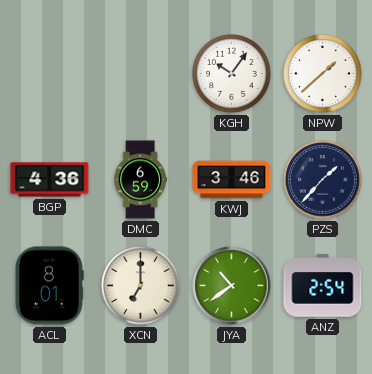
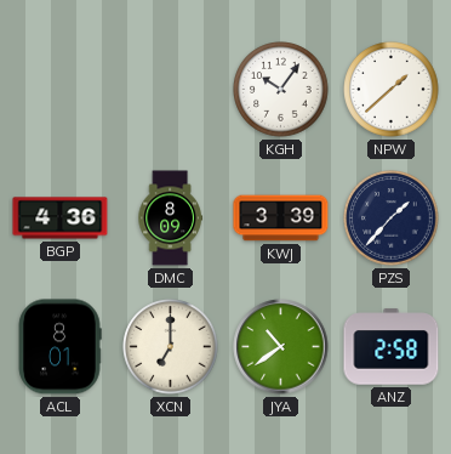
DMC: 6:59 -> 8:09
KWJ: 3:46 -> 3:39
ANZ: 2:54 -> 2:58
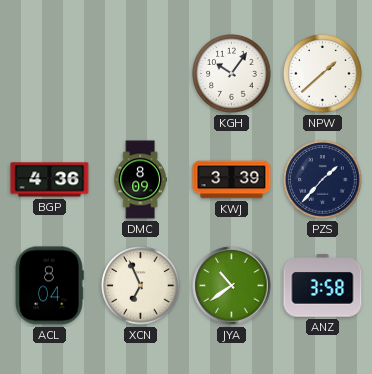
ACL: 8:01 -> 8:04
XCN: 7:00 -> 6:56
ANZ: 2:58 -> 3:58
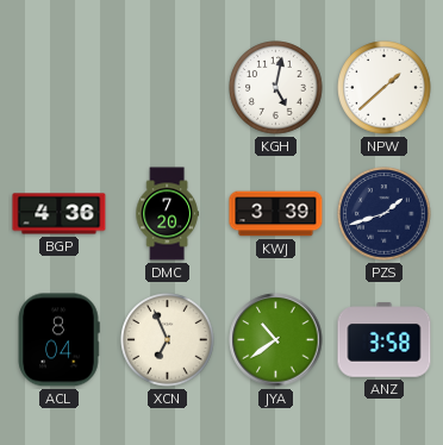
KGH: 10:06 -> 5:02
DMC: 8:09 -> 7:20
PZS: 1:37 -> 1:42
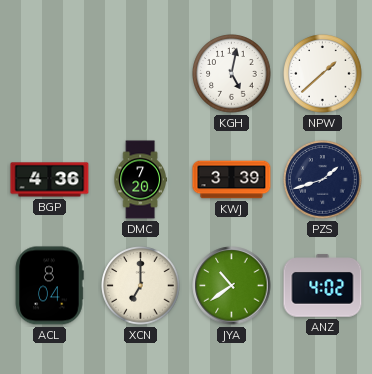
XCN: 6:56 -> 7:00
ANZ: 3:58 -> 4:02
